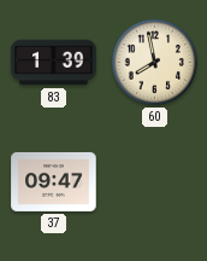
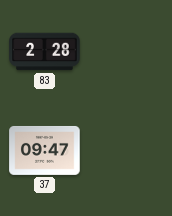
83: 1:39 -> 2:28
60: 7:58 -> none
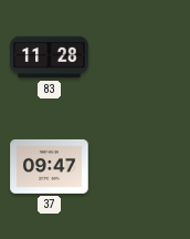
83: 2:28 -> 11:28
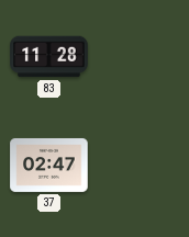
37: 09:47 -> 02:47
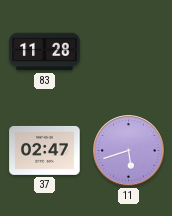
11: none -> 5:42
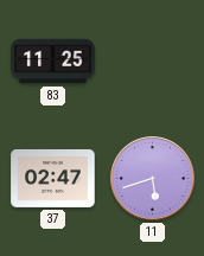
83: 11:28 -> 11:25
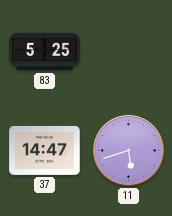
83: 11:25 -> 5:25
37: 02:47 -> 14:47
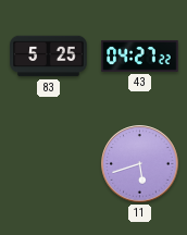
43: none -> 04:27
37: 14:47 -> none
